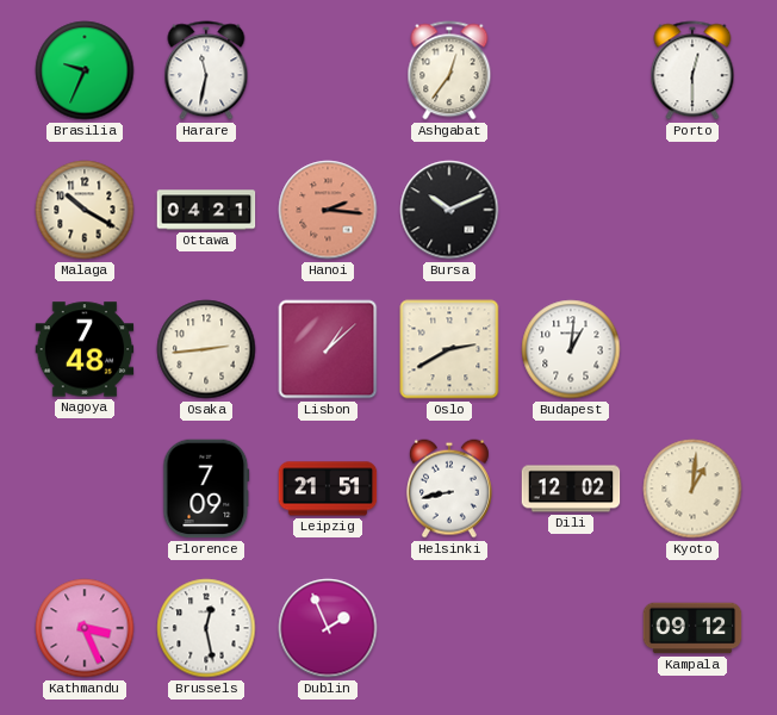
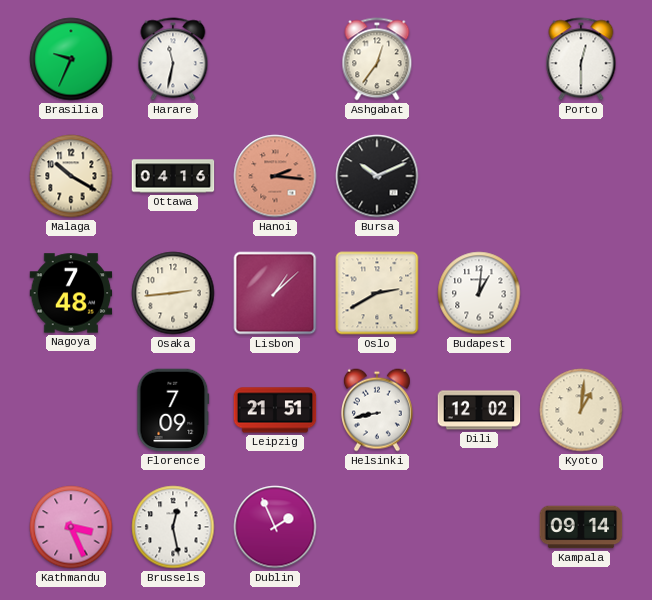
Ottawa: 04:21 -> 04:16
Kampala: 09:12 -> 09:14
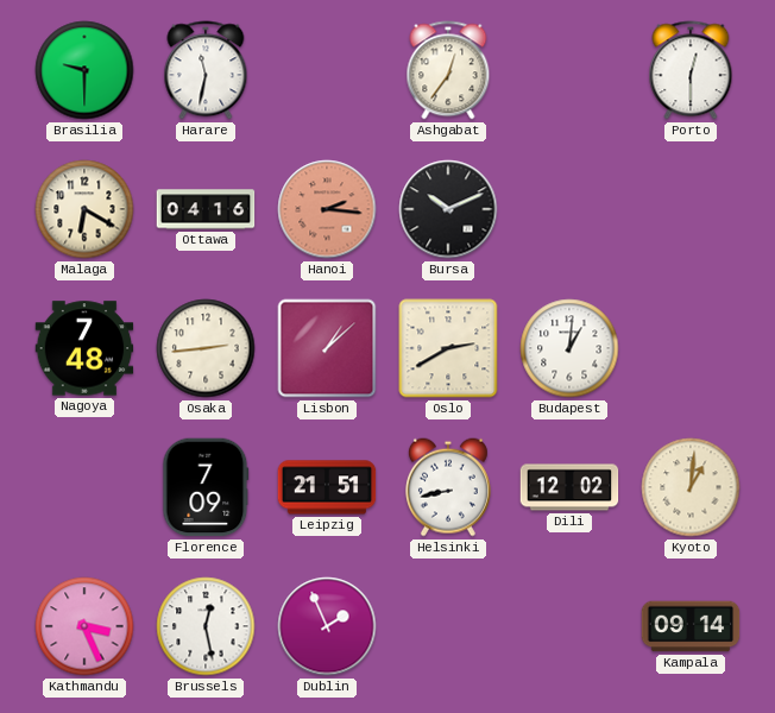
Brasilia: 9:34 -> 9:30
Malaga: 10:20 -> 6:20
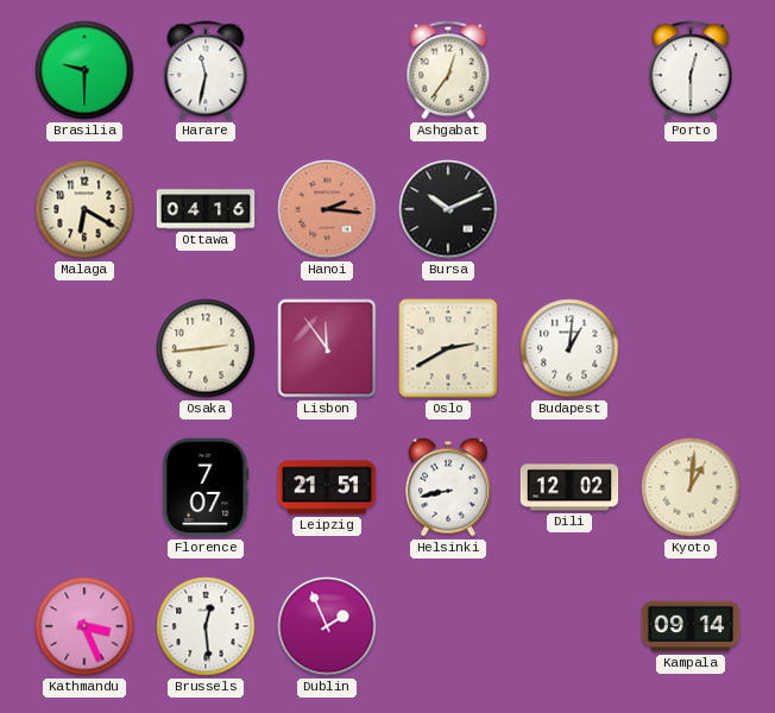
Nagoya: 7:48 -> none
Lisbon: 1:08 -> 11:54
Florence: 7:09 -> 7:07
Brussels: 12:28 -> 12:29
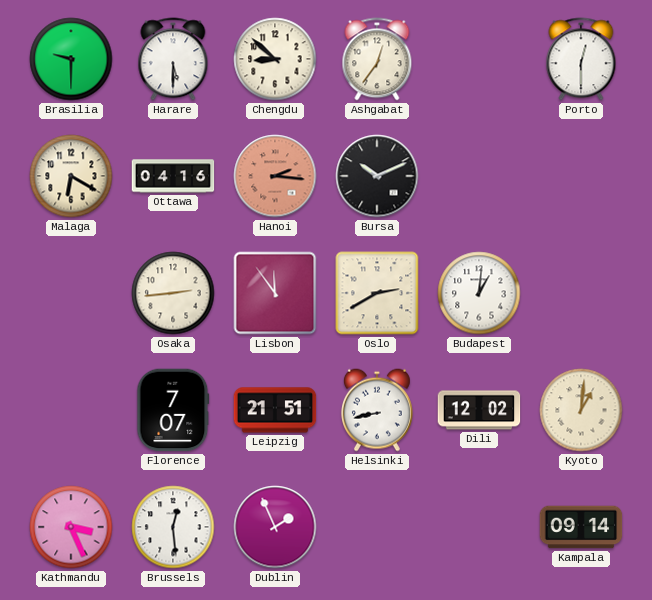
Harare: 11:32 -> 5:30
Chengdu: none -> 8:52
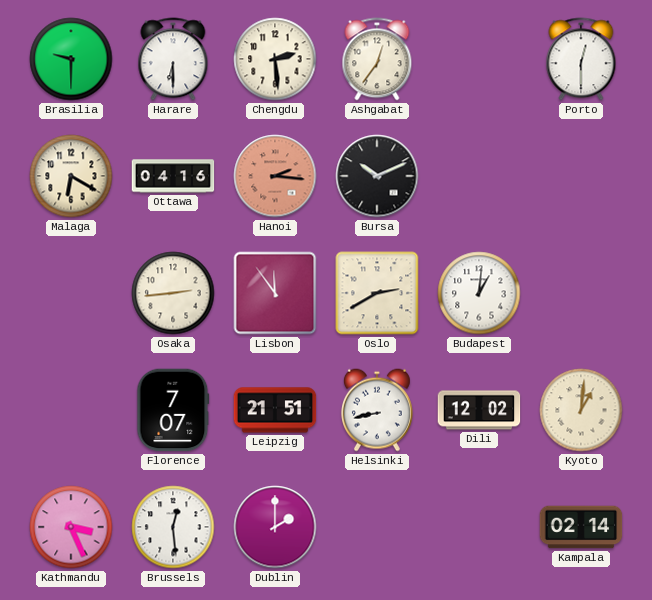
Harare: 5:30 -> 6:30
Chengdu: 8:52 -> 2:29
Dublin: 1:56 -> 2:00
Kampala: 09:14 -> 02:14
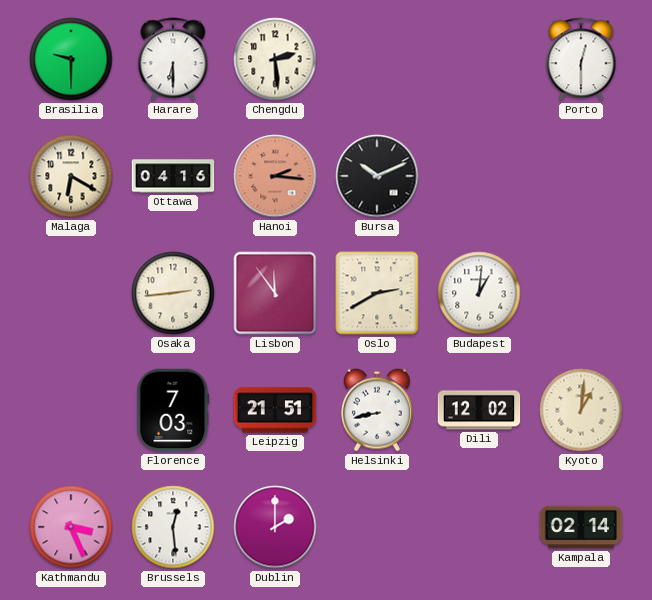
Ashgabat: 12:36 -> none
Florence: 7:07 -> 7:03
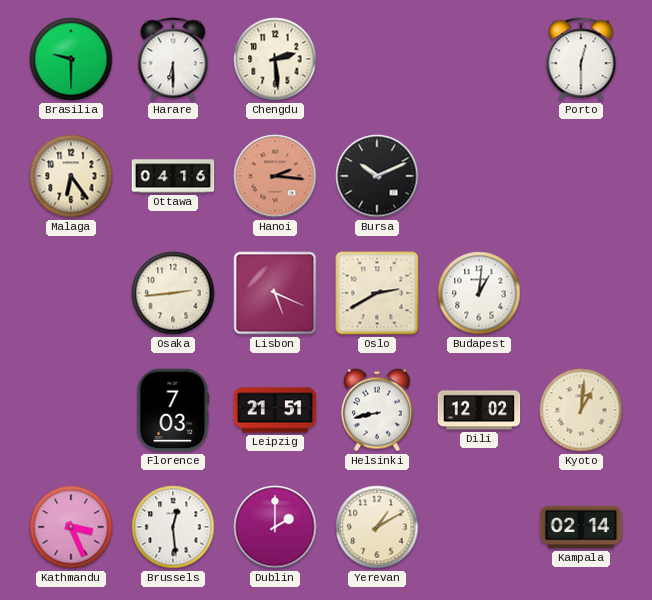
Malaga: 6:20 -> 6:24
Lisbon: 11:54 -> 5:19
Yerevan: none -> 1:10
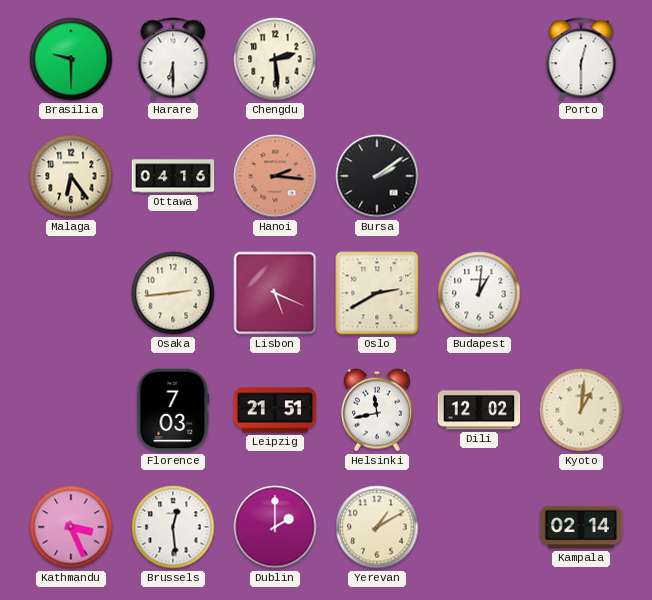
Bursa: 10:11 -> 2:09
Helsinki: 8:43 -> 11:43
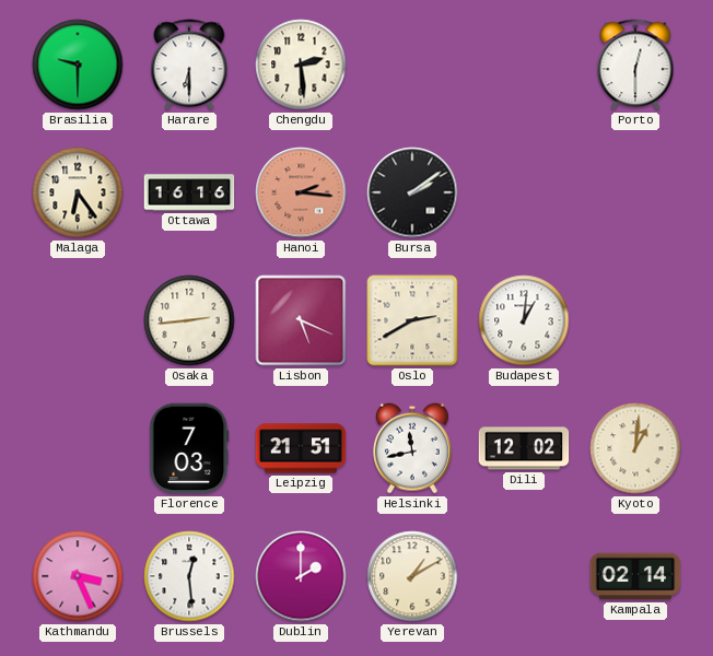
Ottawa: 04:16 -> 16:16
